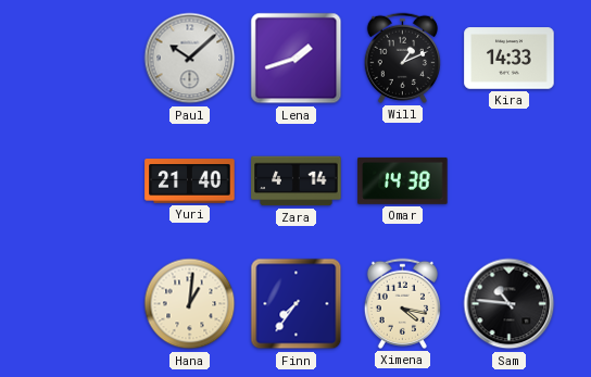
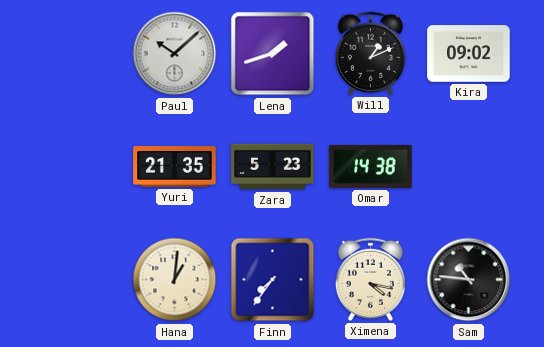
Kira: 14:33 -> 09:02
Yuri: 21:40 -> 21:35
Zara: 4:14 -> 5:23
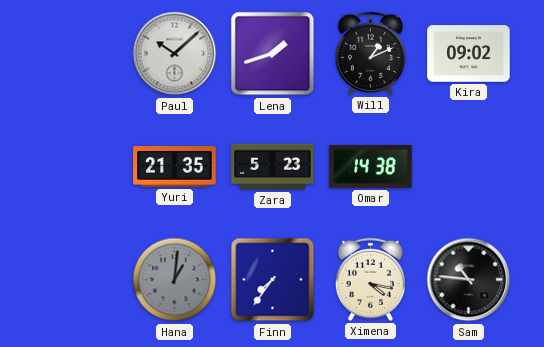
Hana dial: cream -> grey
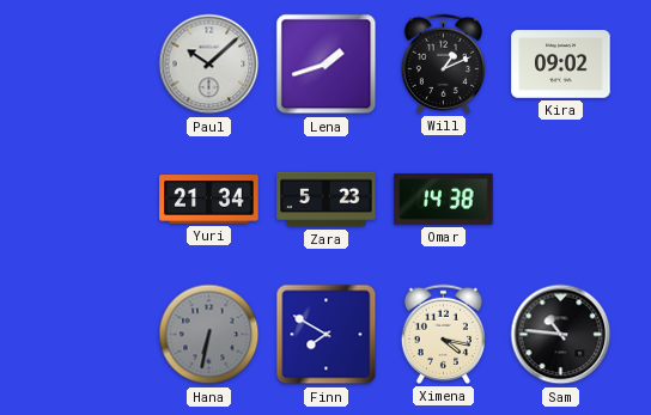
Yuri: 21:35 -> 21:34
Hana: 1:01 -> 6:32
Finn: 7:36 -> 7:50
